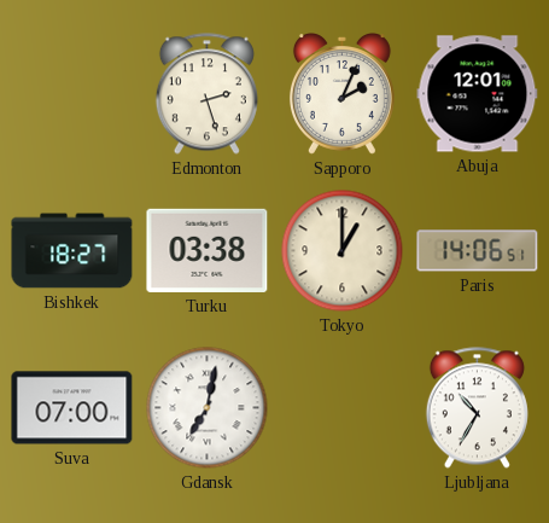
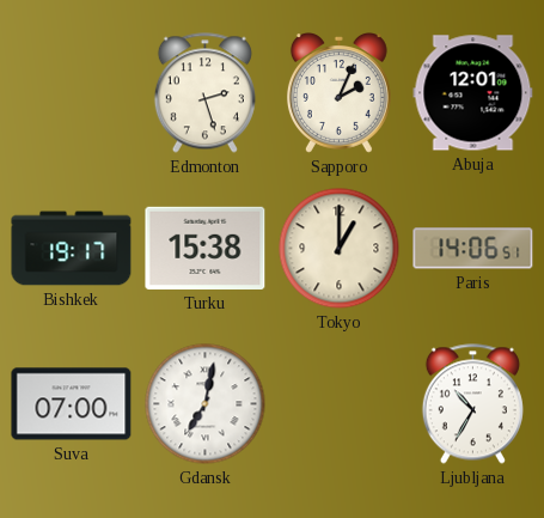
Bishkek: 18:27 -> 19:17
Turku: 03:38 -> 15:38
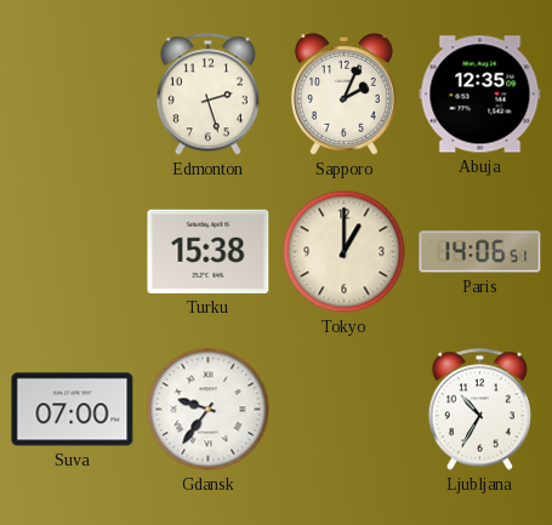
Abuja: 12:01 -> 12:35
Bishkek: 19:17 -> none
Gdansk: 7:02 -> 9:36
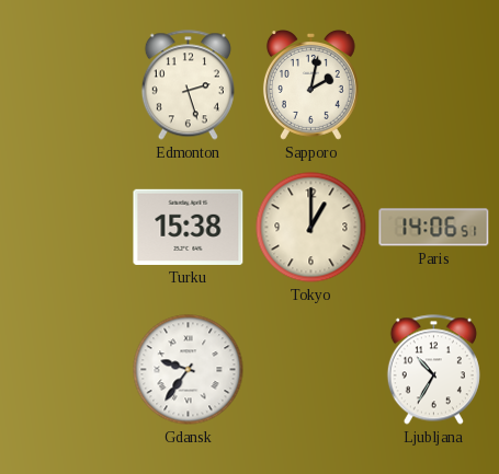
Sapporo: 2:04 -> 2:02
Abuja: 12:35 -> none
Suva: 07:00 -> none
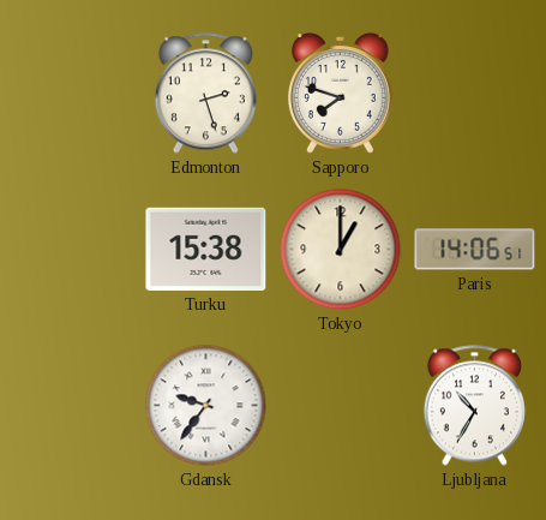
Sapporo: 2:02 -> 7:48
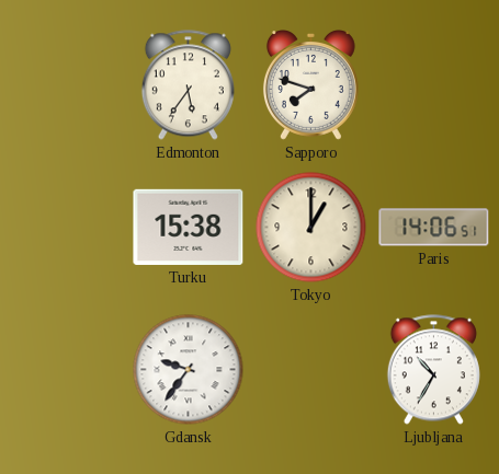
Edmonton: 2:27 -> 5:36
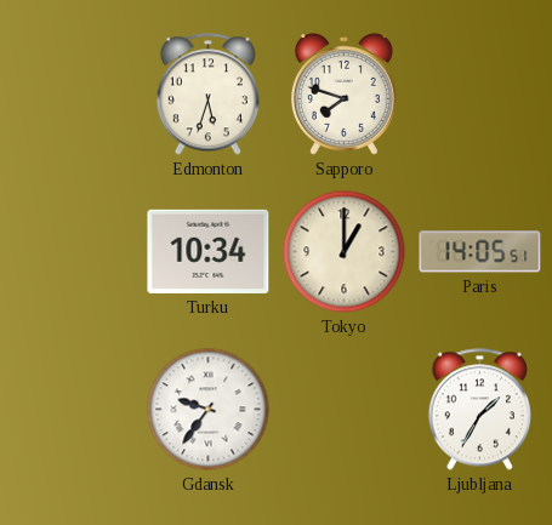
Edmonton: 5:36 -> 5:33
Turku: 15:38 -> 10:34
Paris: 14:06 -> 14:05
Ljubljana: 10:35 -> 1:35
